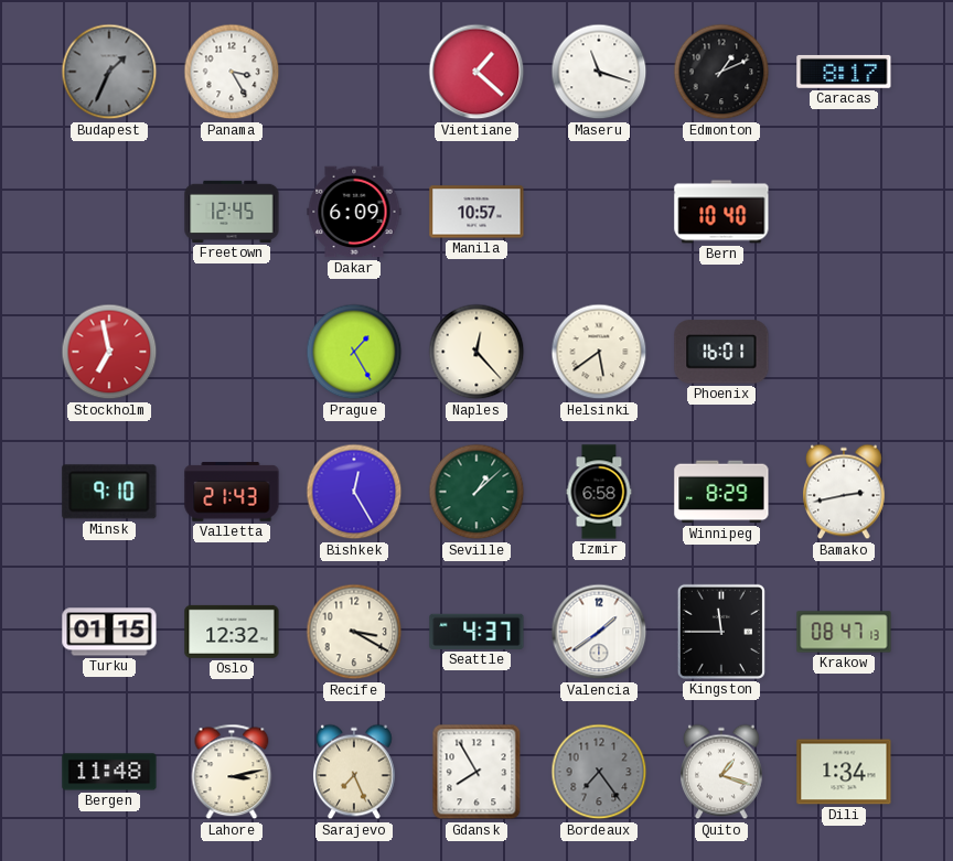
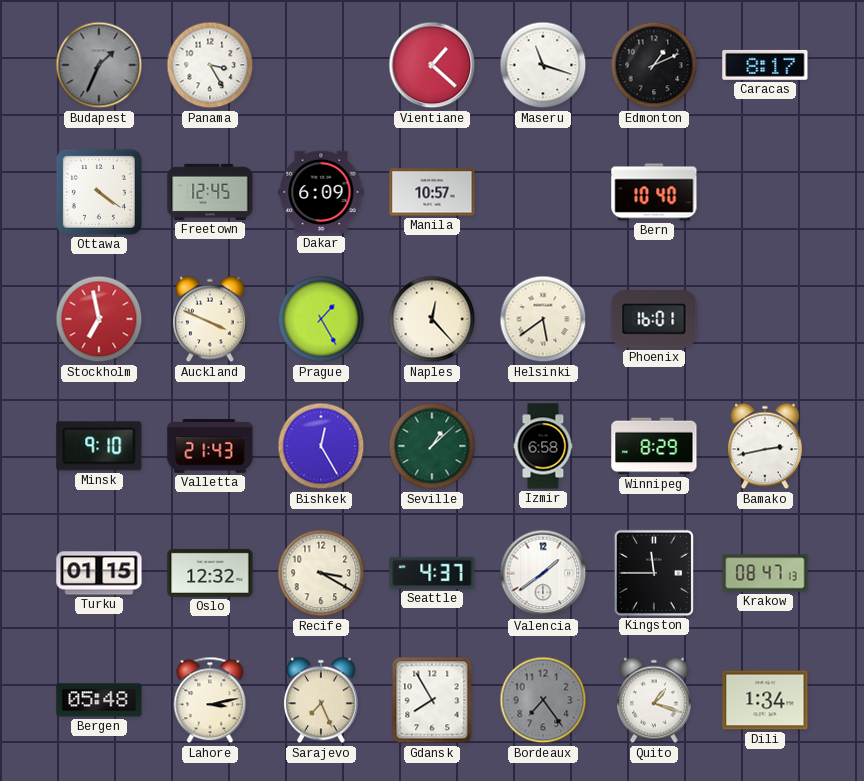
Ottawa: none -> 4:21
Auckland: none -> 3:49
Bergen: 11:48 -> 05:48
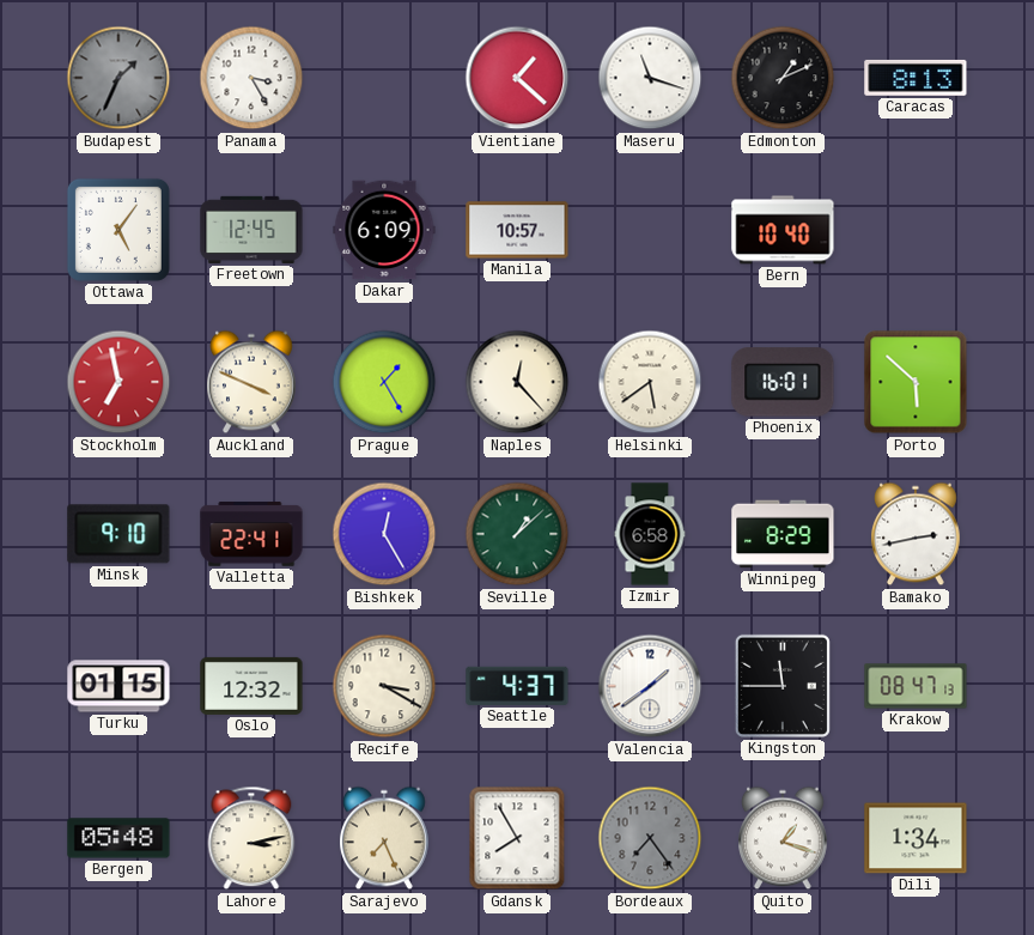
Caracas: 8:17 -> 8:13
Ottawa: 4:21 -> 5:06
Porto: none -> 5:52
Valletta: 21:43 -> 22:41
